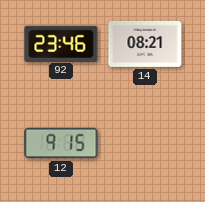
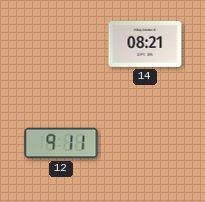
92: 23:46 -> none
12: 9:15 -> 9:11
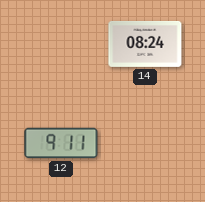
14: 08:21 -> 08:24
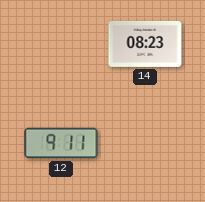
14: 08:24 -> 08:23
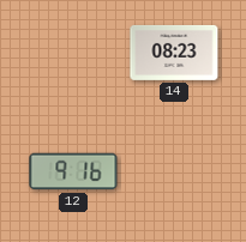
12: 9:11 -> 9:16
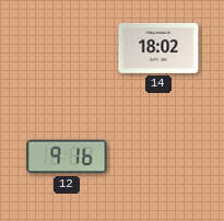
14: 08:23 -> 18:02
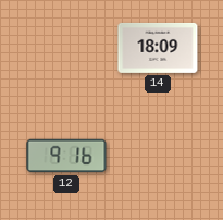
14: 18:02 -> 18:09
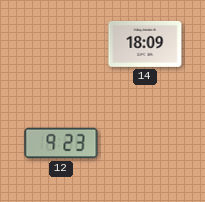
12: 9:16 -> 9:23
